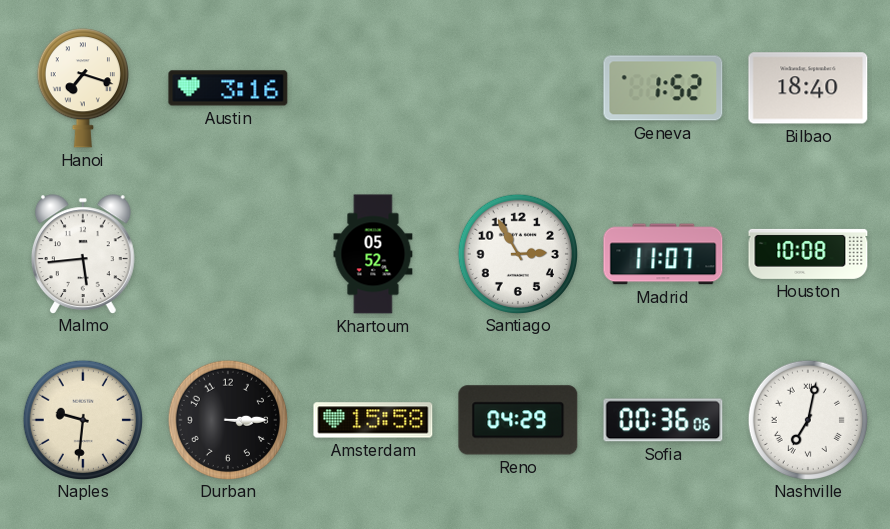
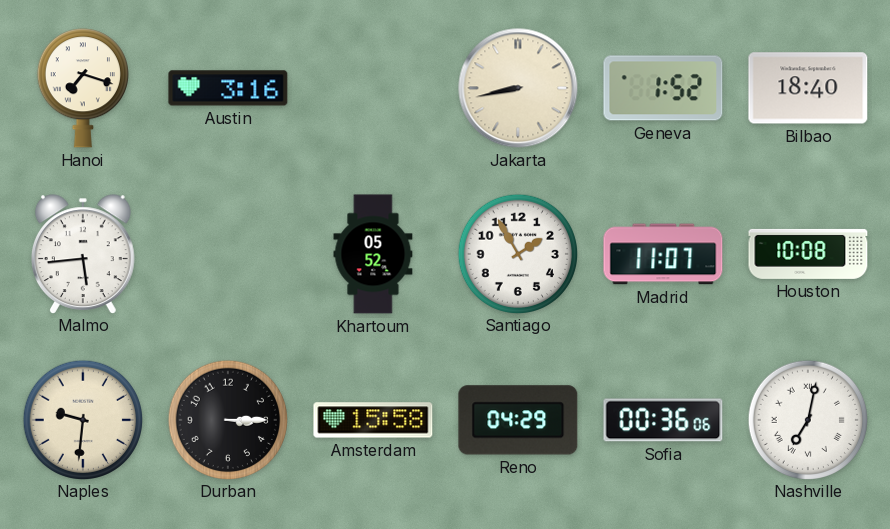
Jakarta: none -> 8:43
Santiago: 2:55 -> 1:55
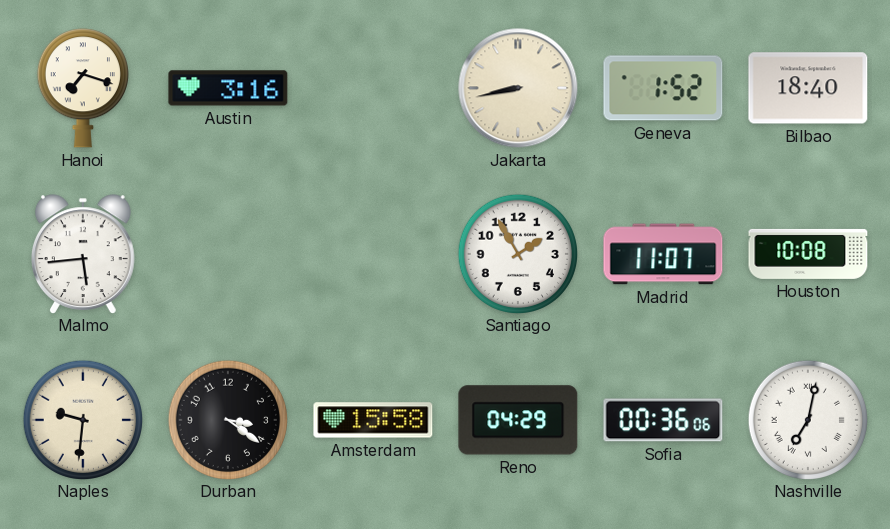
Khartoum: 05:52 -> none
Durban: 3:15 -> 3:21
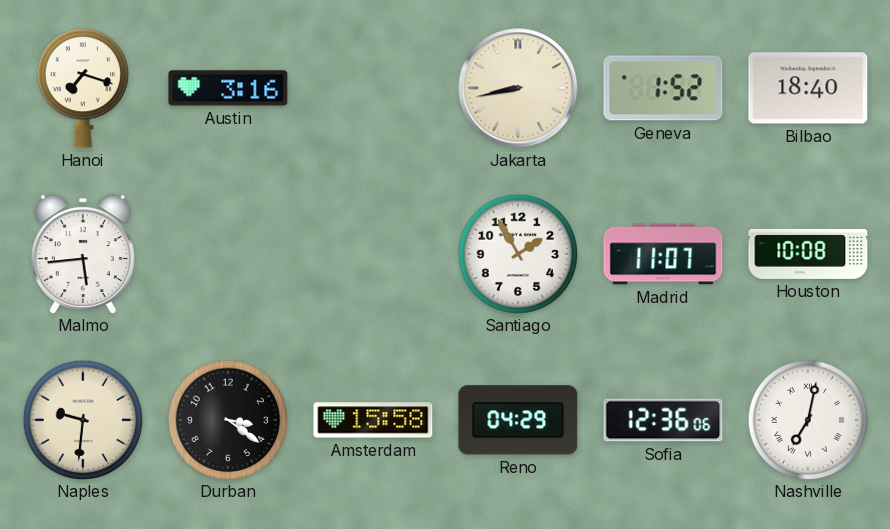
Sofia: 00:36 -> 12:36
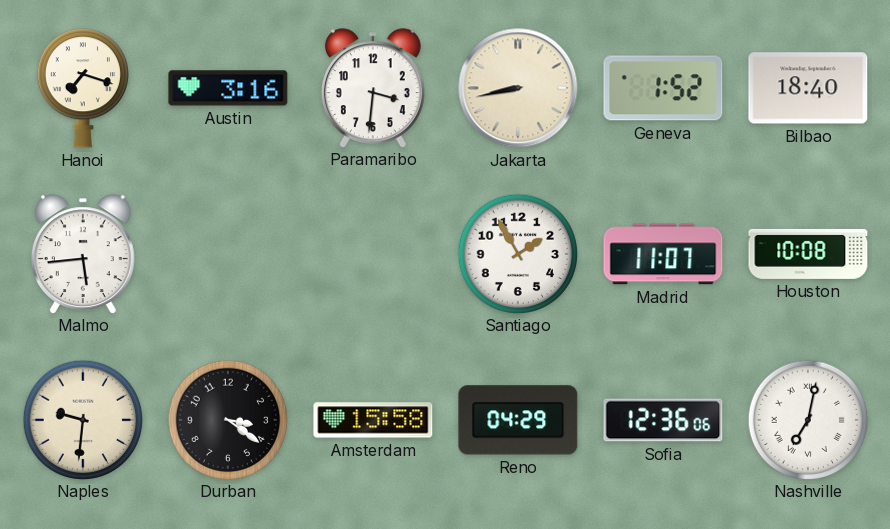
Paramaribo: none -> 3:31
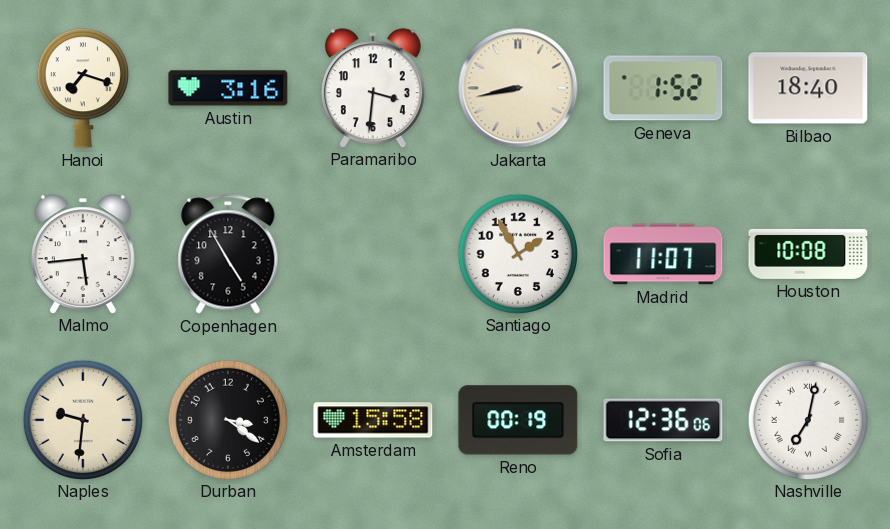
Copenhagen: none -> 4:55
Reno: 04:29 -> 00:19
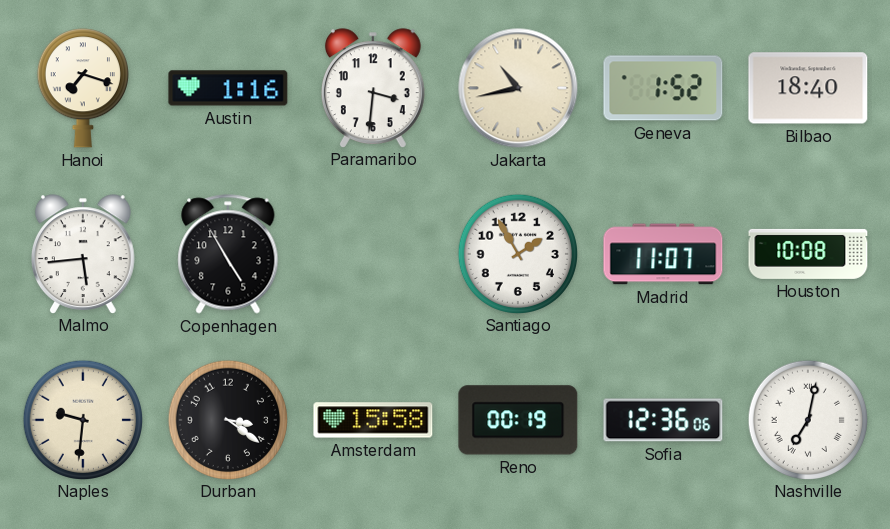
Austin: 3:16 -> 1:16
Jakarta: 8:43 -> 10:43
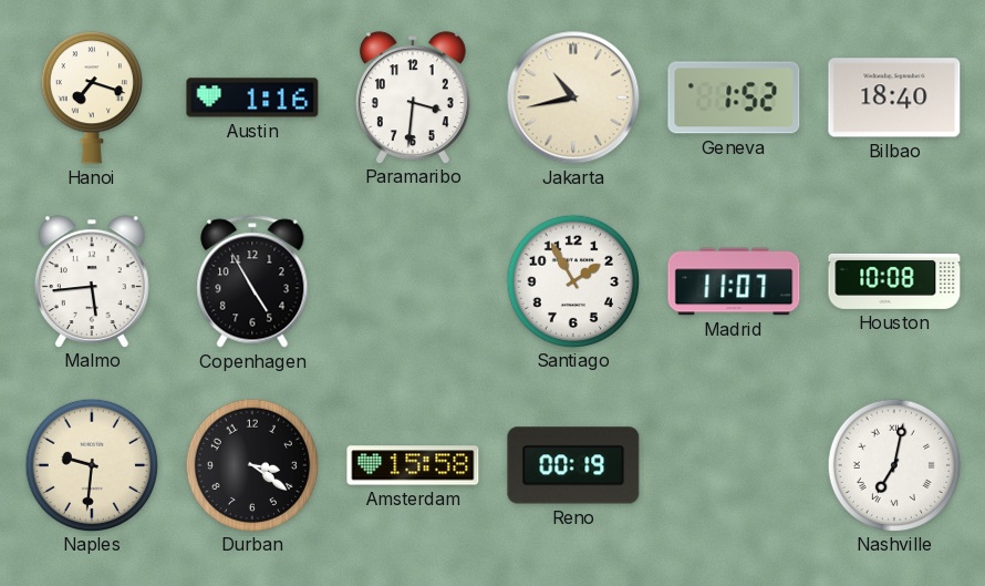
Sofia: 12:36 -> none
